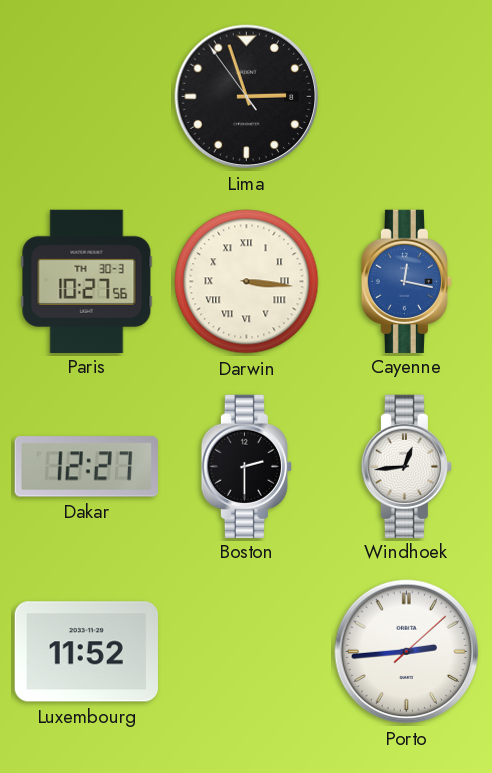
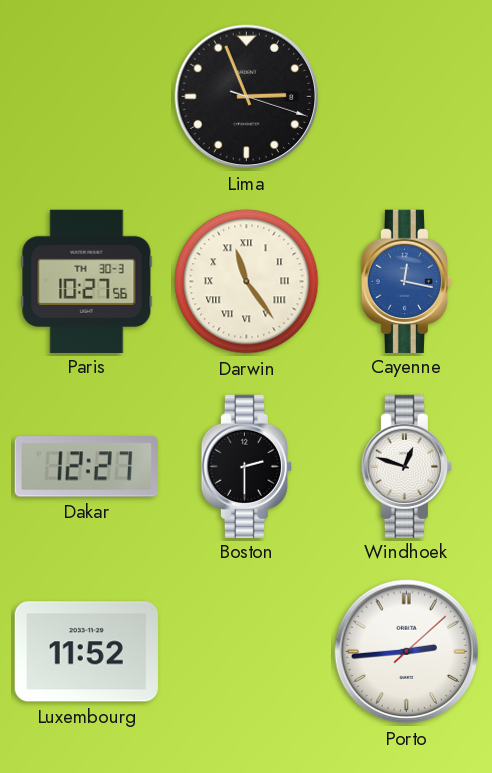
Lima: 2:56:54 -> 2:56:18
Darwin: 3:16 -> 11:24
Windhoek: 12:44 -> 12:48
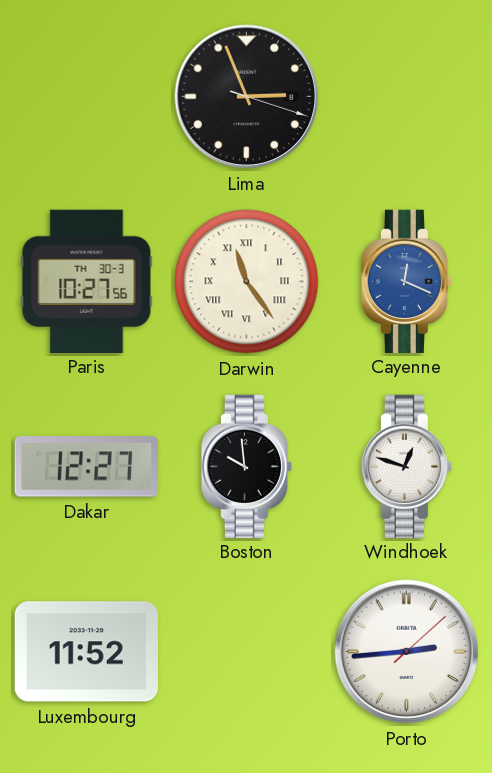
Cayenne: 12:17 -> 12:19
Boston: 2:30 -> 9:59
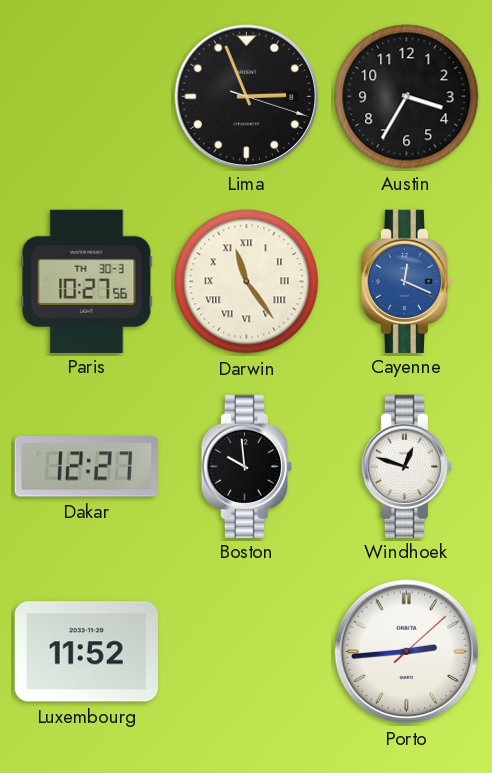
Austin: none -> 3:35
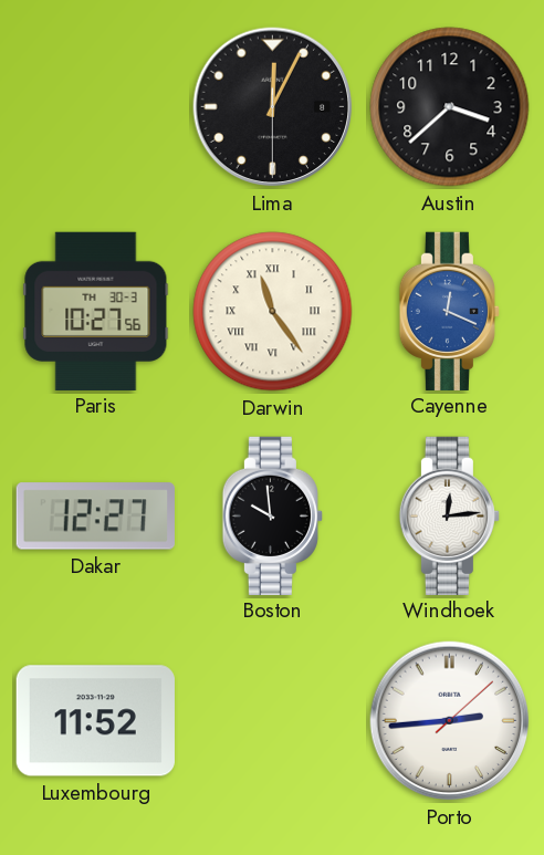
Lima: 2:56 -> 12:04
Austin: 3:35 -> 3:38
Windhoek: 12:48 -> 12:14
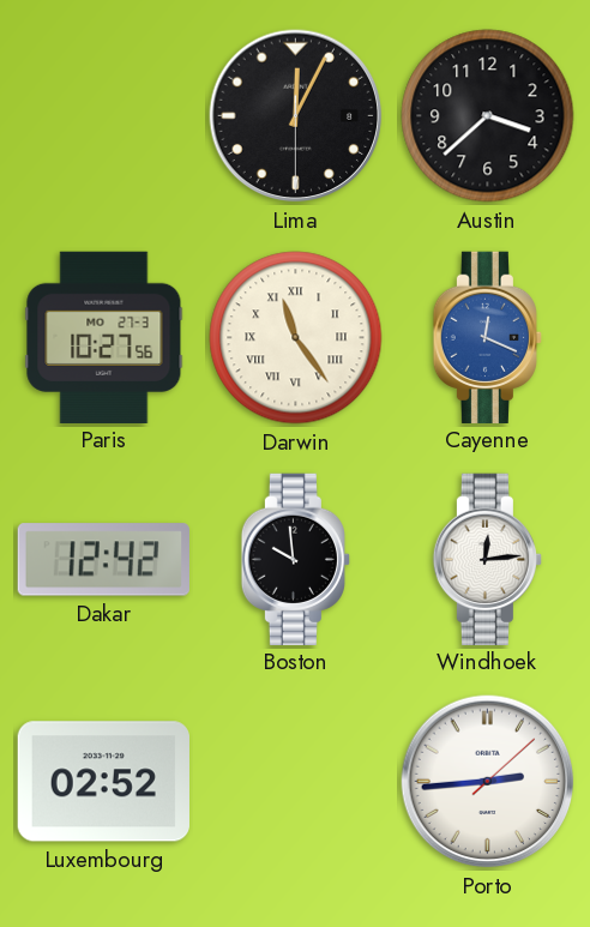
Paris date: TH 30-3 -> MO 27-3
Dakar: 12:27 -> 12:42
Luxembourg: 11:52 -> 02:52
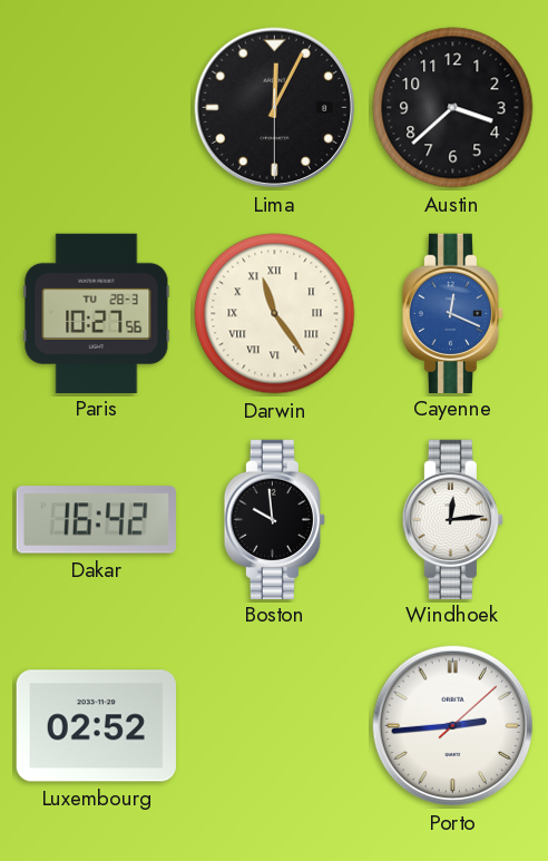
Paris date: MO 27-3 -> TU 28-3
Dakar: 12:42 -> 16:42
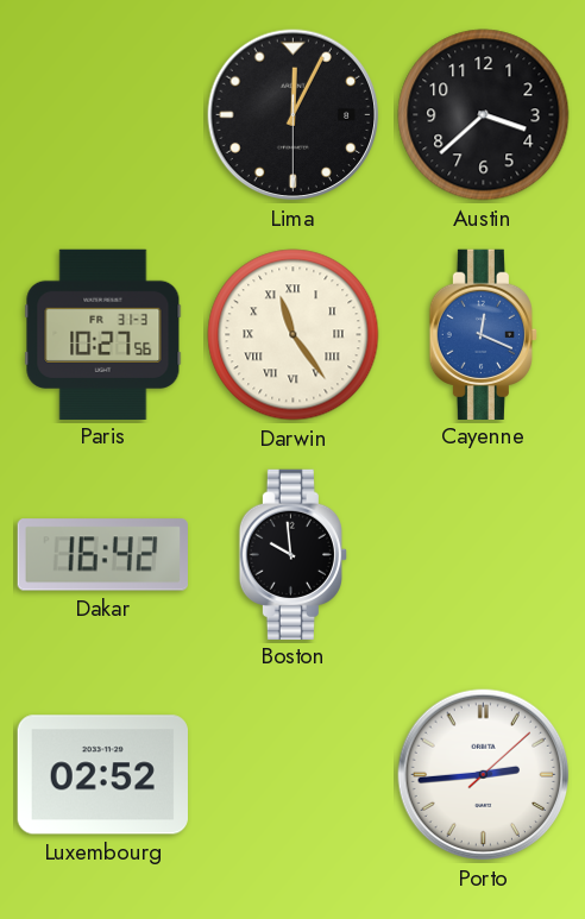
Paris date: TU 28-3 -> FR 31-3
Windhoek: 12:14 -> none
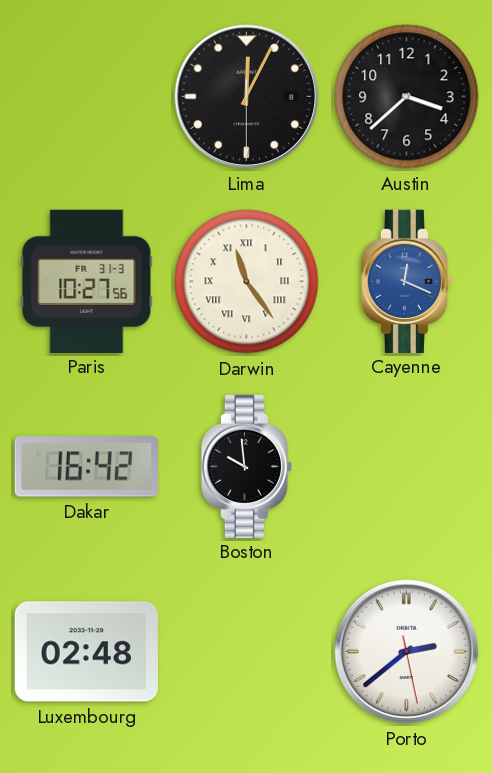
Luxembourg: 02:52 -> 02:48
Porto: 2:44 -> 2:38
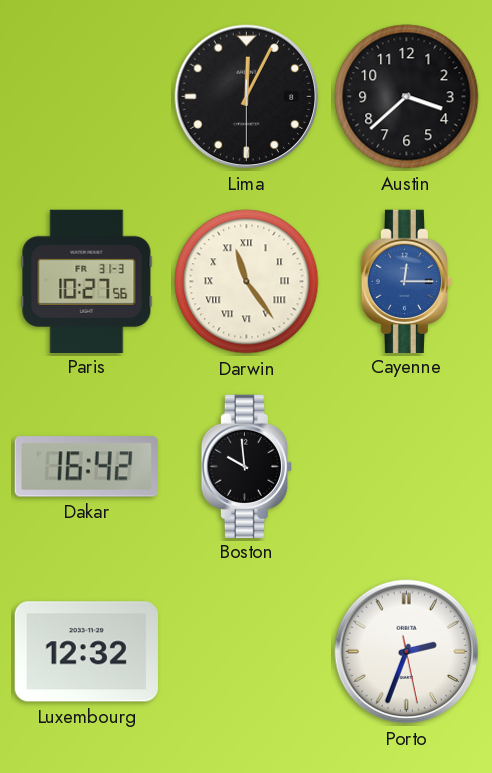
Cayenne: 12:19 -> 12:15
Luxembourg: 02:48 -> 12:32
Porto: 2:38 -> 2:33
